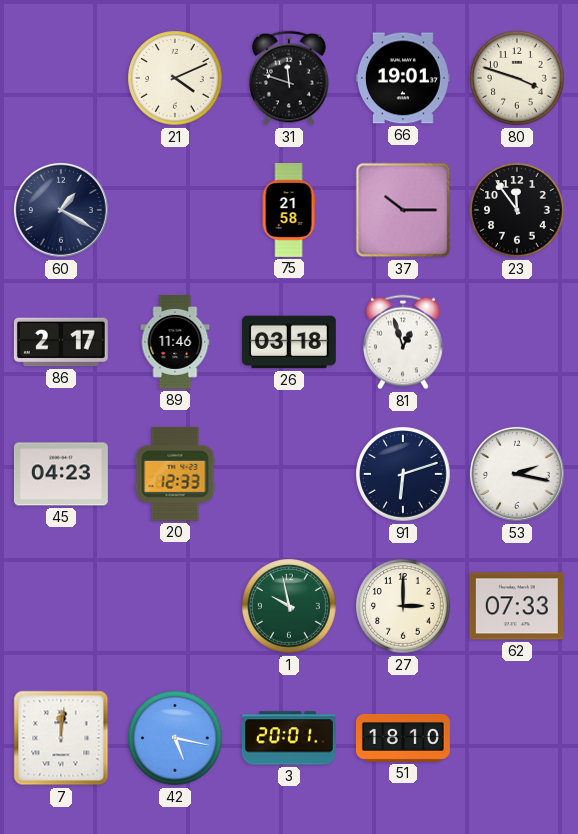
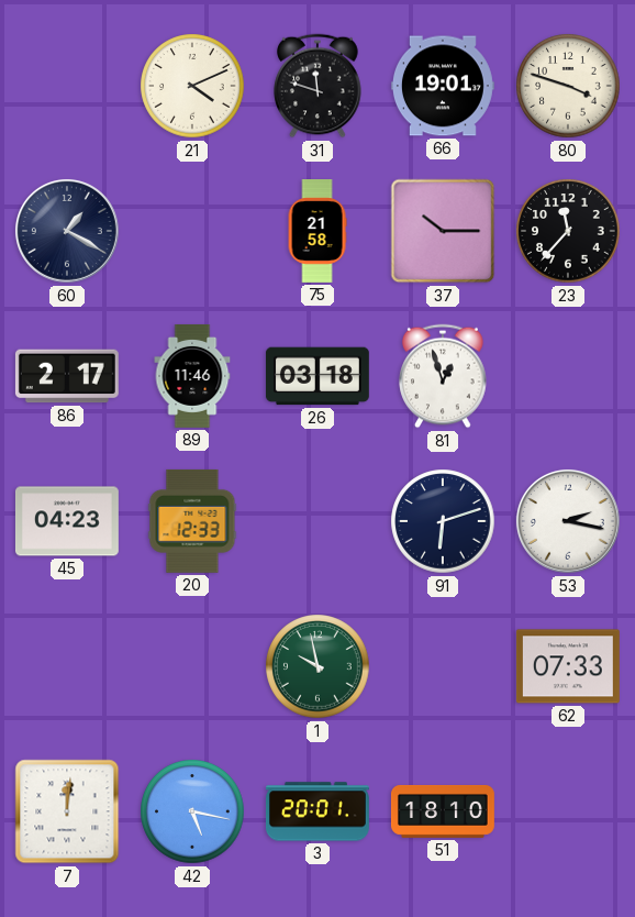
23: 11:54 -> 11:37
27: 3:00 -> none
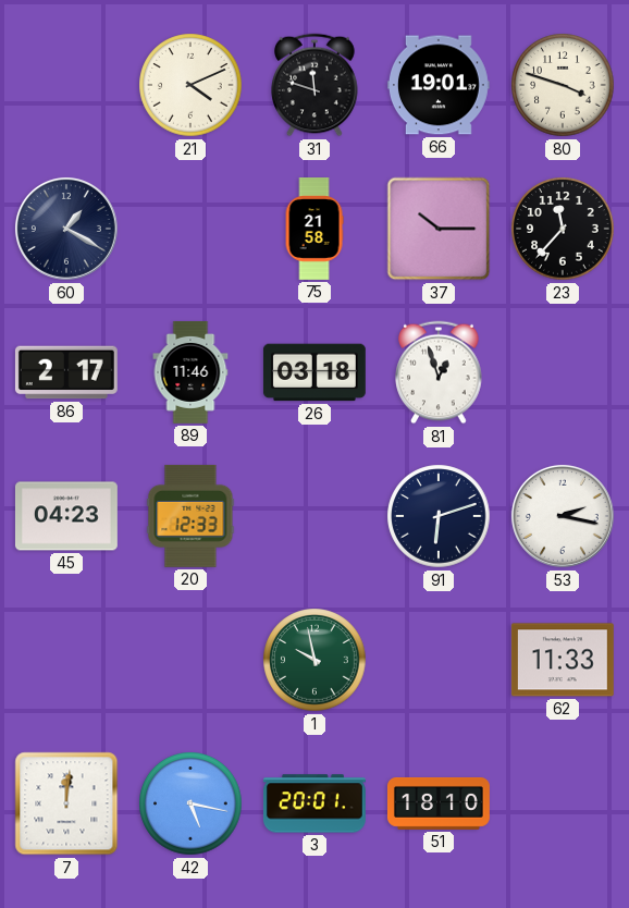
62: 07:33 -> 11:33
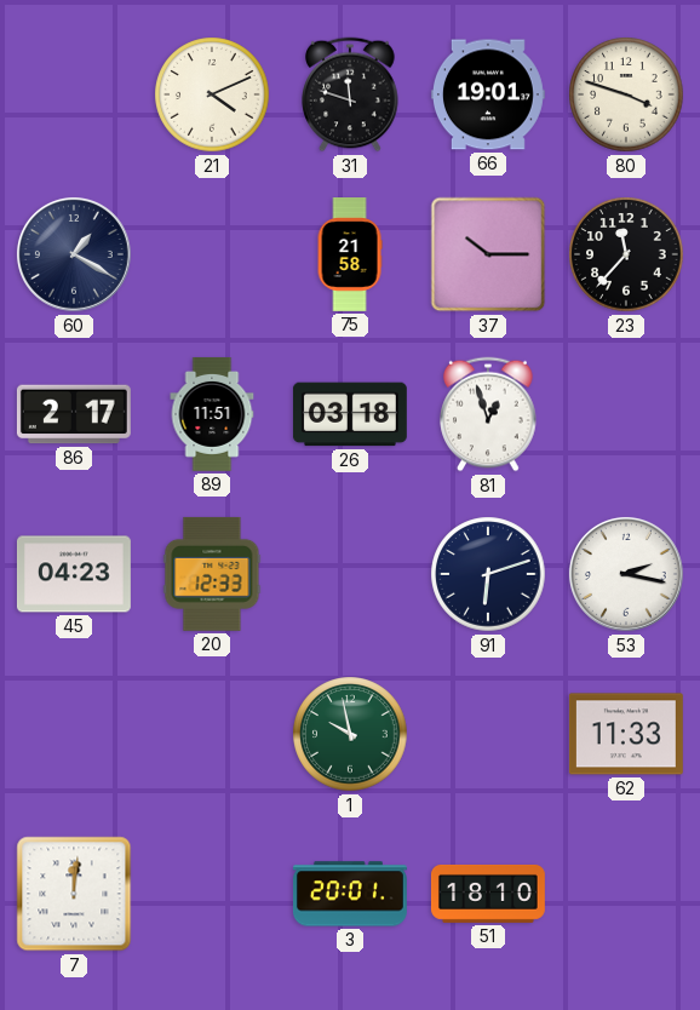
89: 11:46 -> 11:51
42: 5:17 -> none
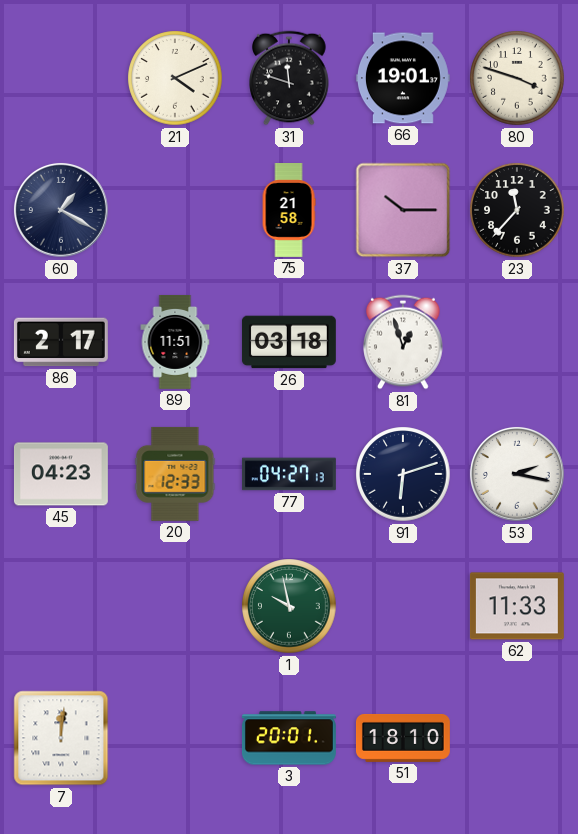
77: none -> 04:27
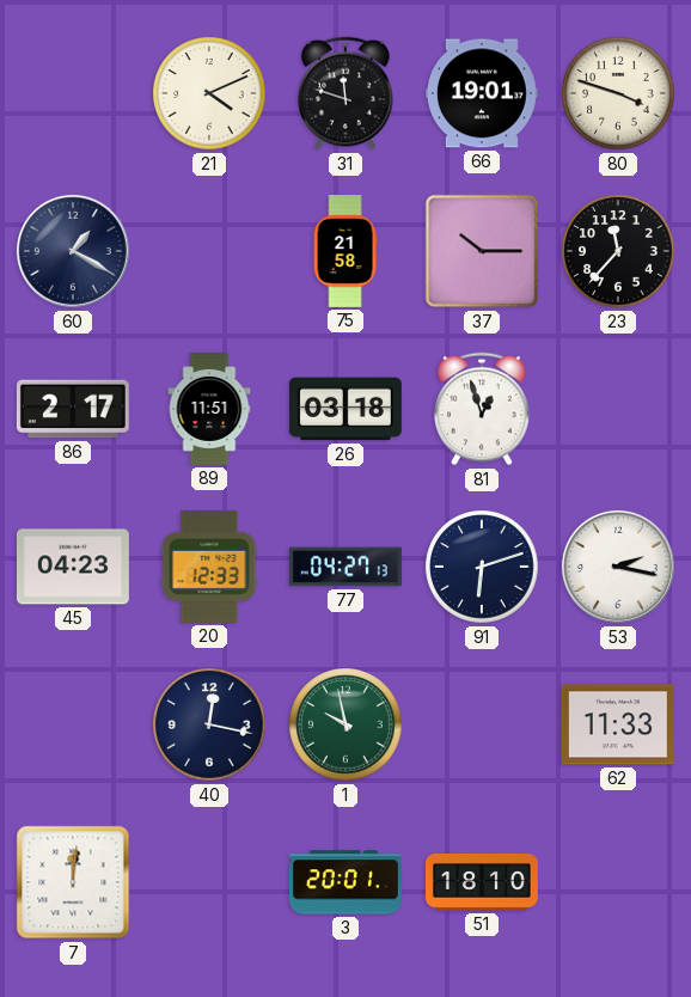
40: none -> 12:17
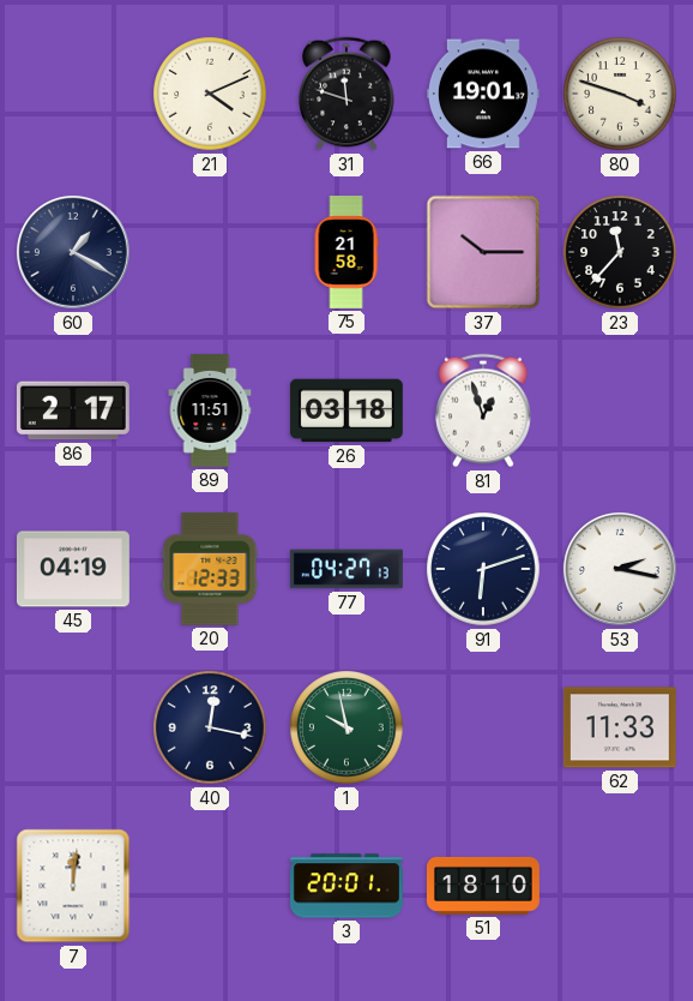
45: 04:23 -> 04:19
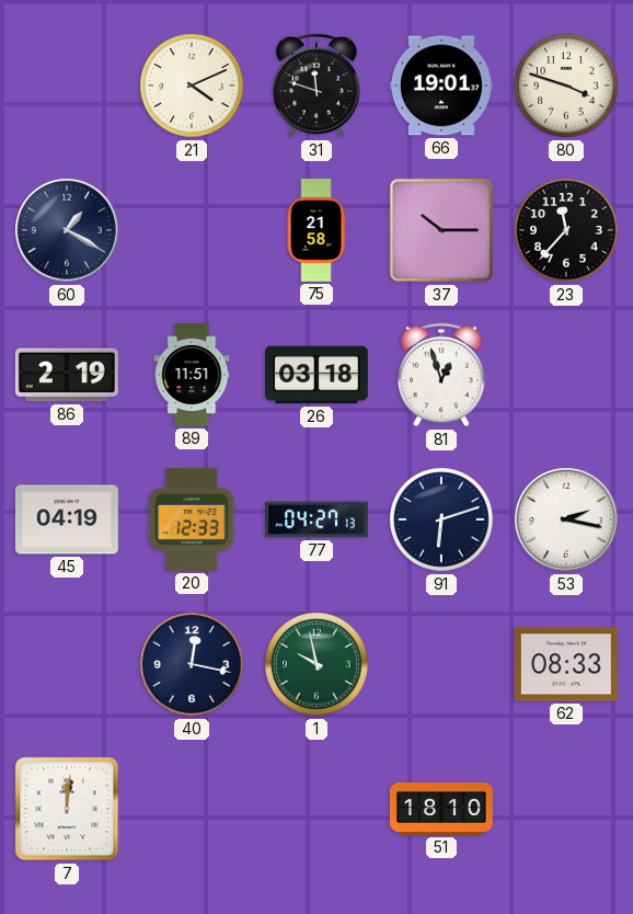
86: 2:17 -> 2:19
62: 11:33 -> 08:33
3: 20:01 -> none
